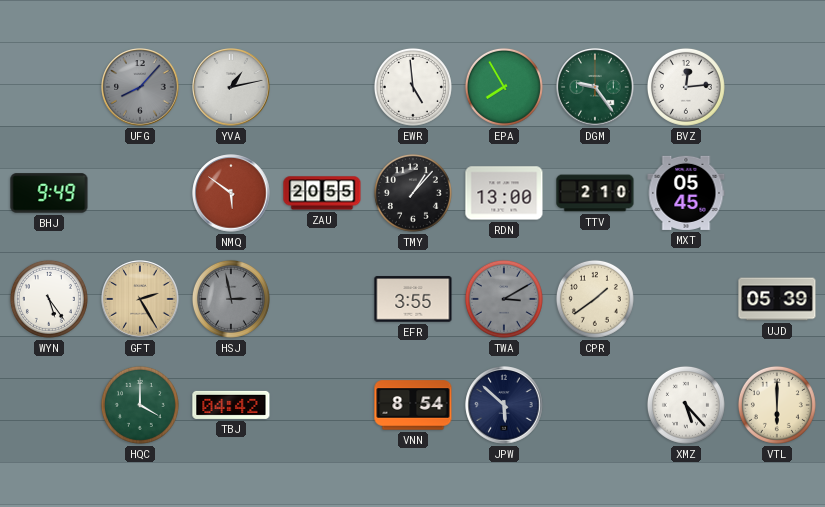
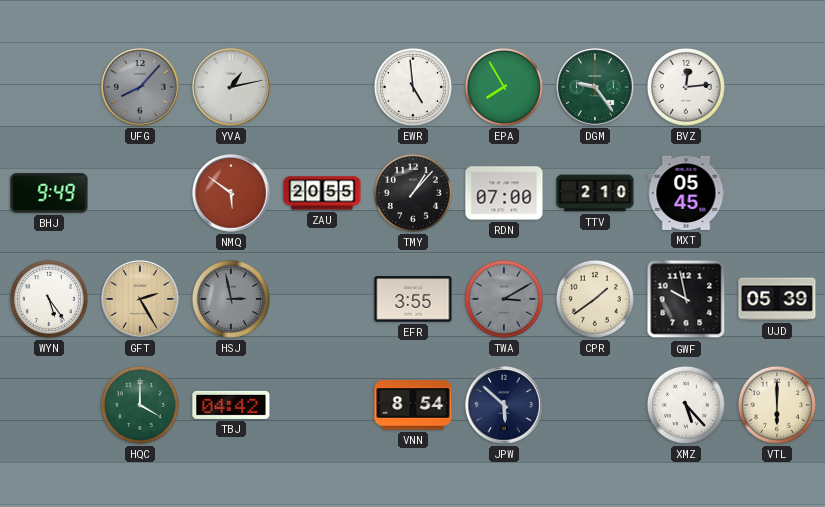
RDN: 13:00 -> 07:00
GWF: none -> 9:58
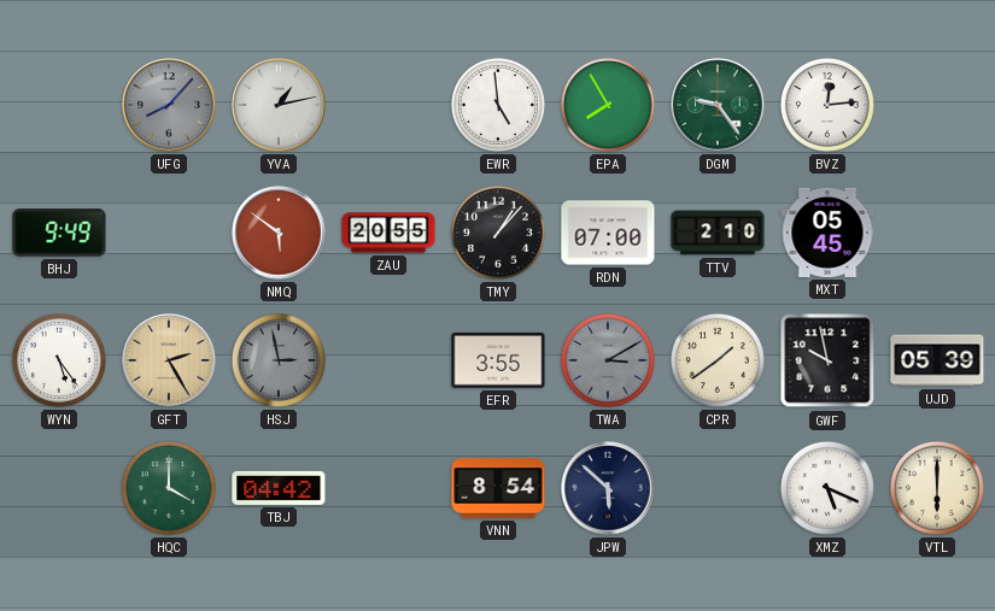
XMZ: 5:23 -> 5:19
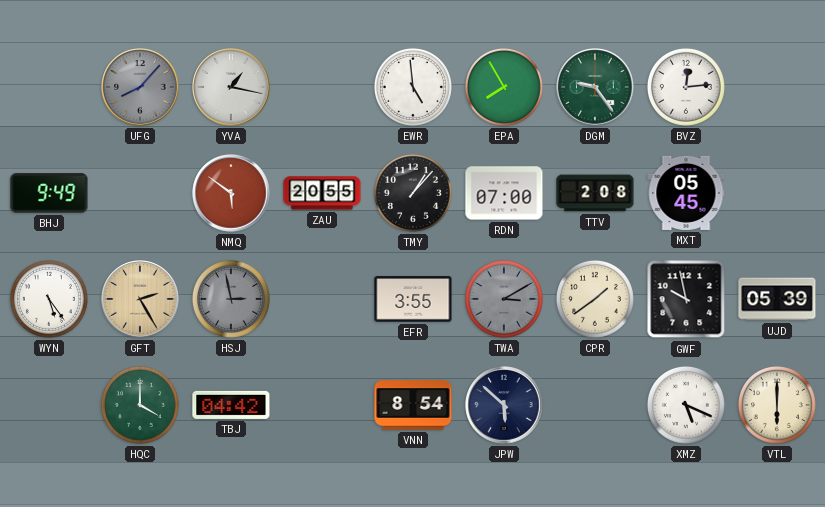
YVA: 1:13 -> 1:17
TTV: 2:10 -> 2:08
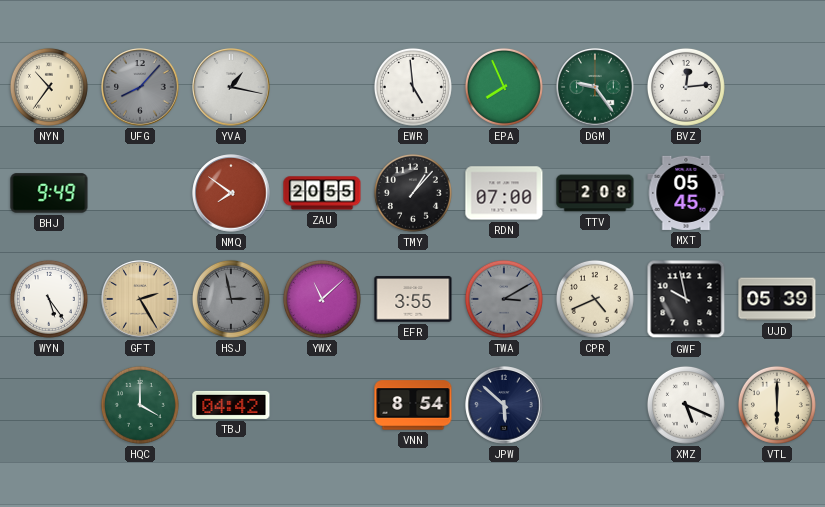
NYN: none -> 10:36
EPA: 7:55 -> 7:56
NMQ: 5:51 -> 7:51
YWX: none -> 11:08
CPR: 1:39 -> 4:41
